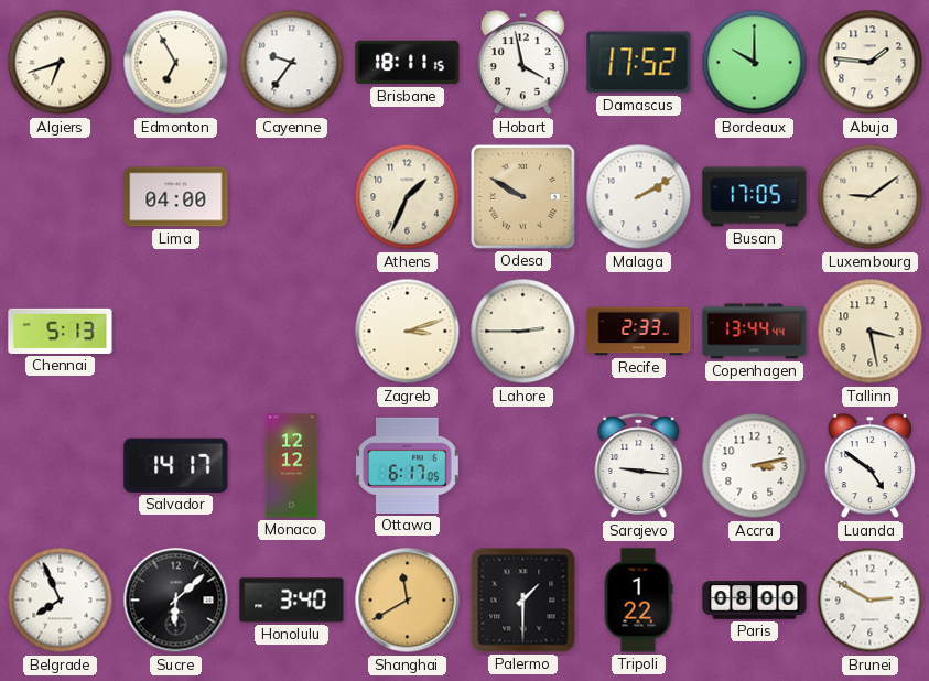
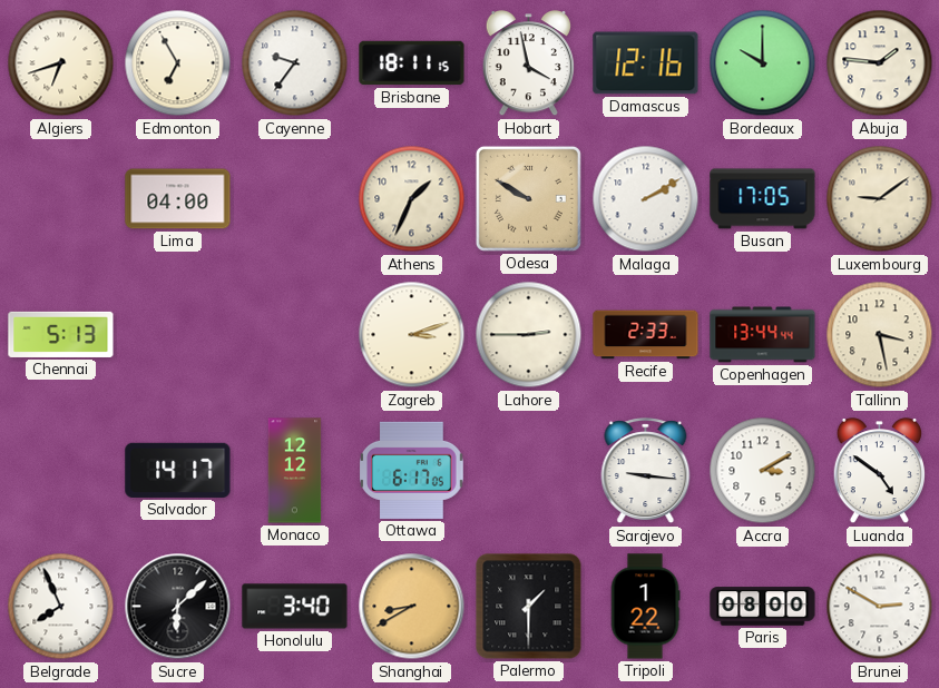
Damascus: 17:52 -> 12:16
Accra: 3:13 -> 3:10
Shanghai: 11:40 -> 8:40
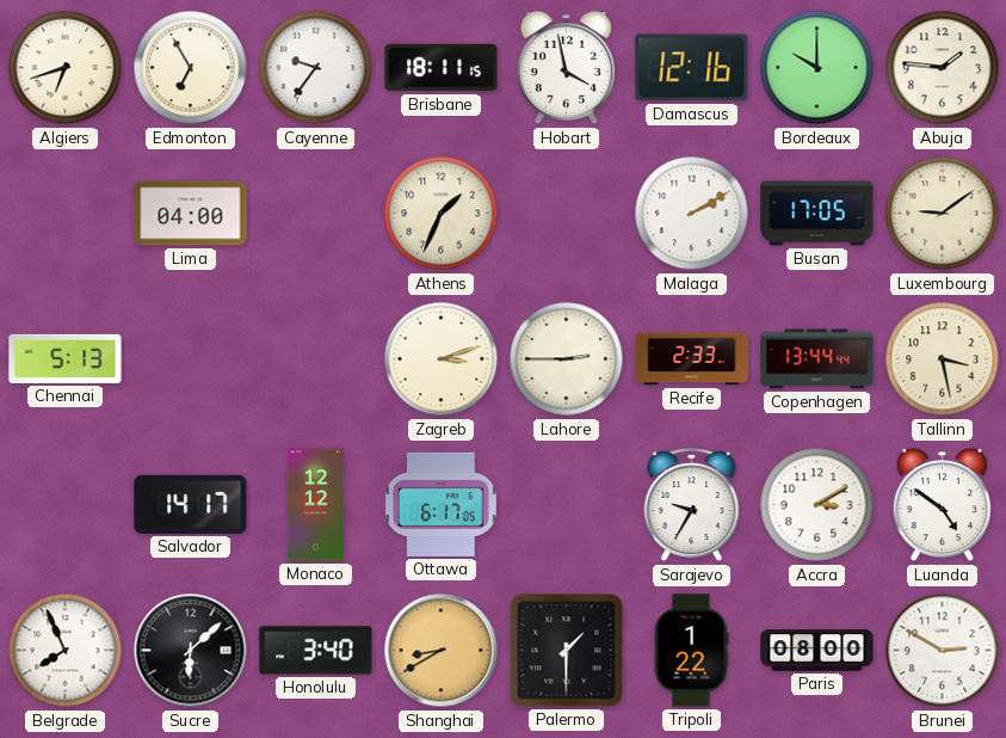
Odesa: 9:50 -> none
Sarajevo: 9:16 -> 9:35
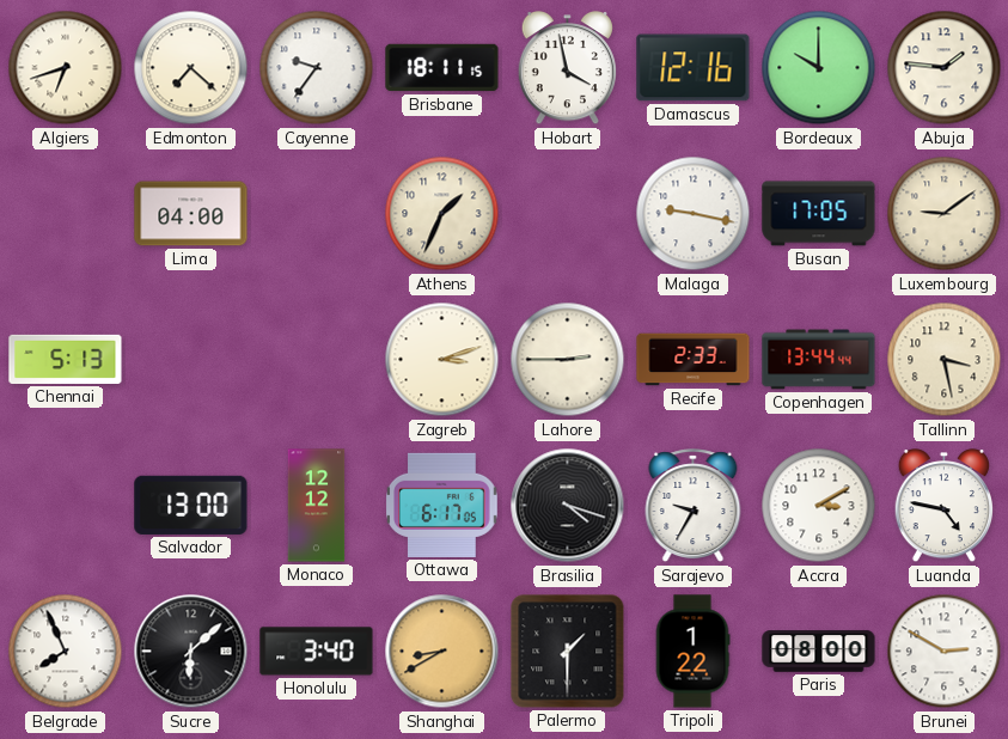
Edmonton: 6:55 -> 7:22
Malaga: 2:10 -> 9:17
Salvador: 14:17 -> 13:00
Brasilia: none -> 4:18
Luanda: 4:51 -> 4:47
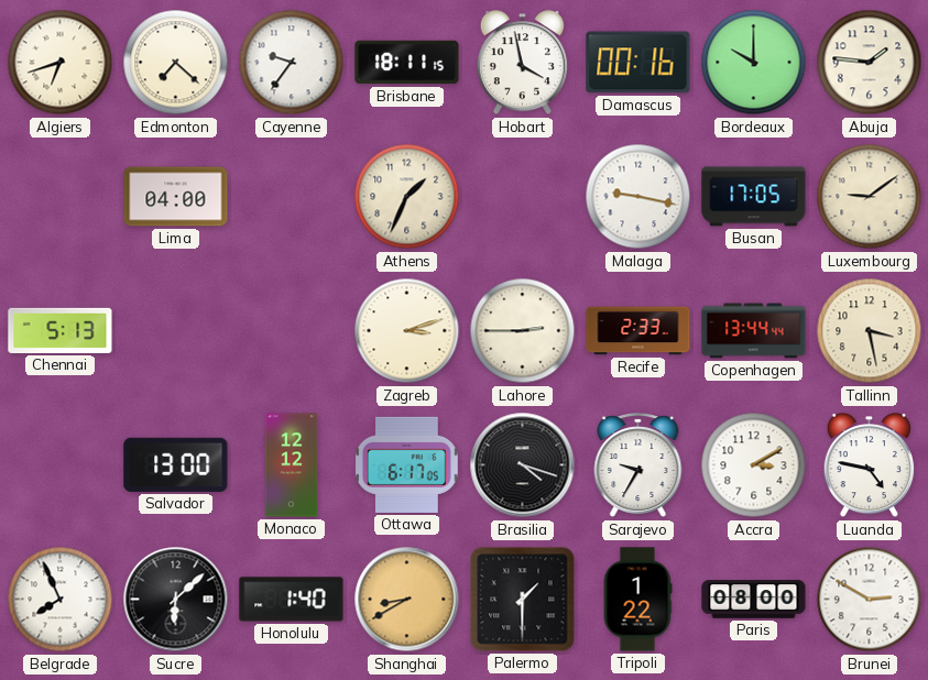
Damascus: 12:16 -> 00:16
Honolulu: 3:40 -> 1:40
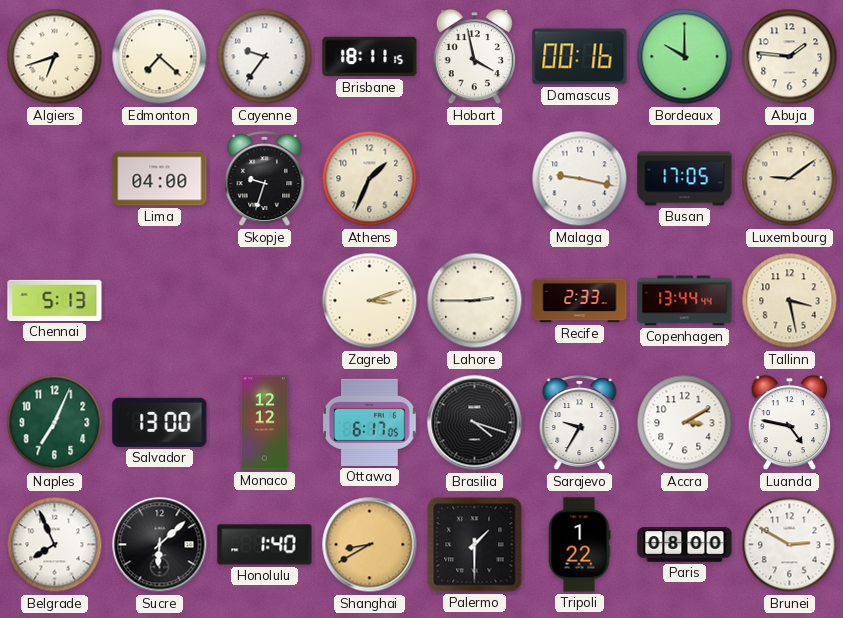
Skopje: none -> 9:33
Naples: none -> 7:04
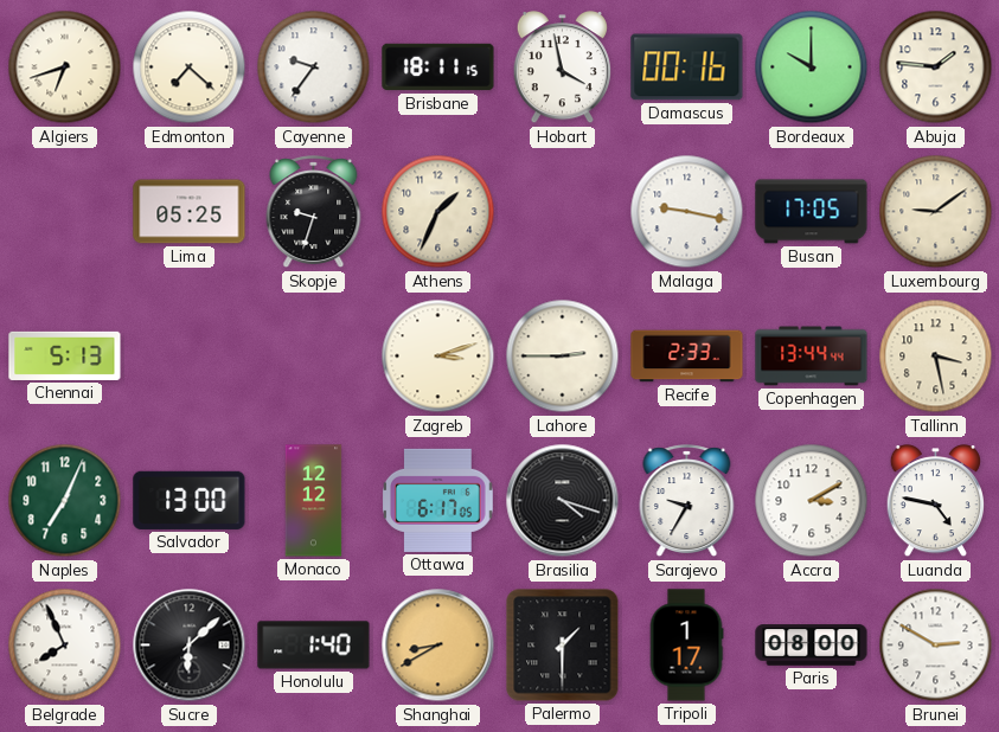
Lima: 04:00 -> 05:25
Tripoli: 1:22 -> 1:17
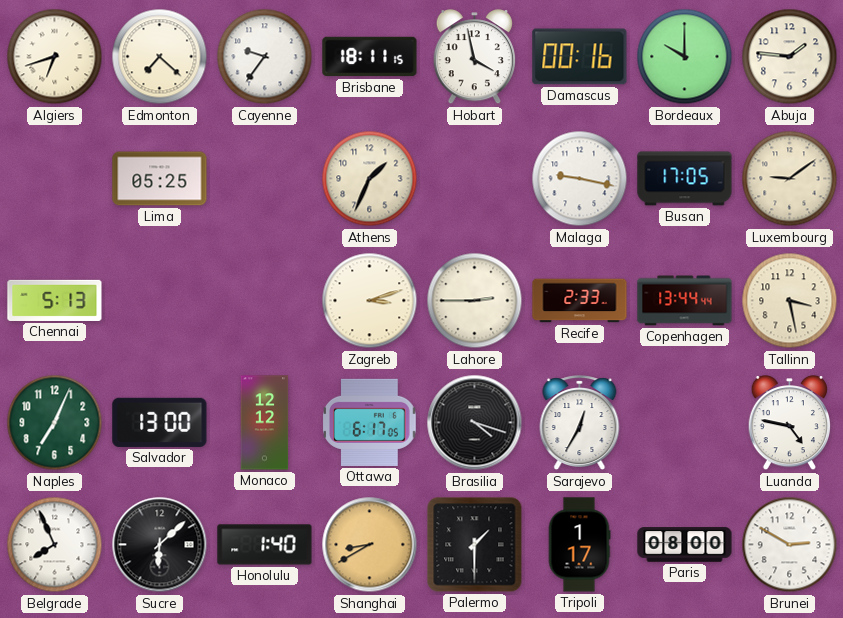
Skopje: 9:33 -> none
Sarajevo: 9:35 -> 12:35
Accra: 3:10 -> none
